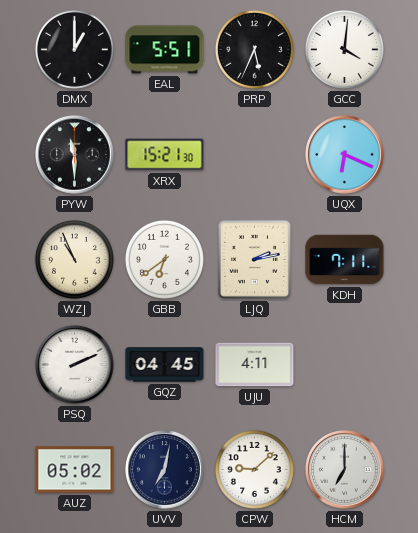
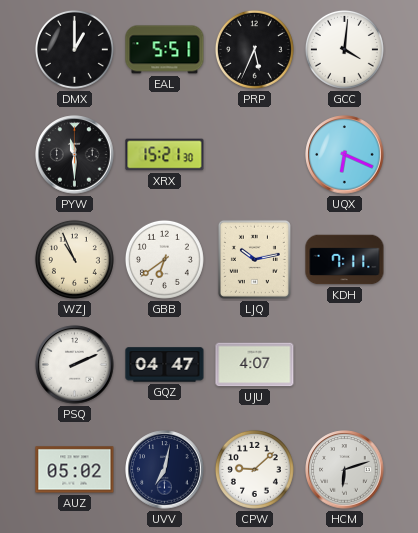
LJQ: 2:13 -> 10:13
GQZ: 04:45 -> 04:47
UJU: 4:11 -> 4:07
HCM: 7:00 -> 6:12
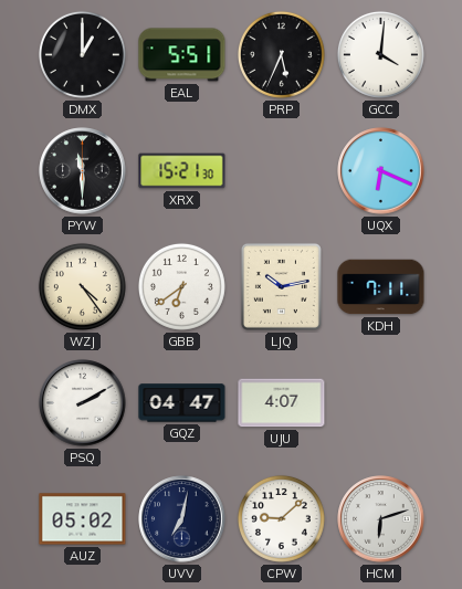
WZJ: 10:56 -> 4:24
PSQ: 2:11 -> 2:10
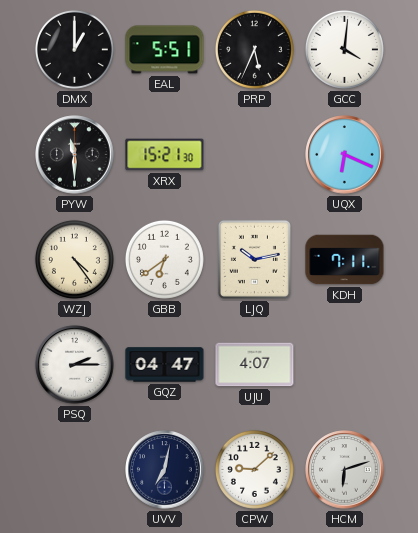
PSQ: 2:10 -> 2:15
AUZ: 05:02 -> none
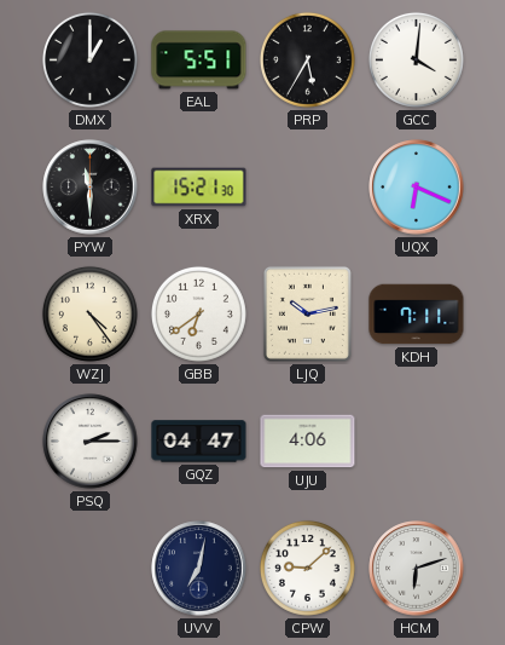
PRP: 5:34 -> 5:35
UJU: 4:07 -> 4:06
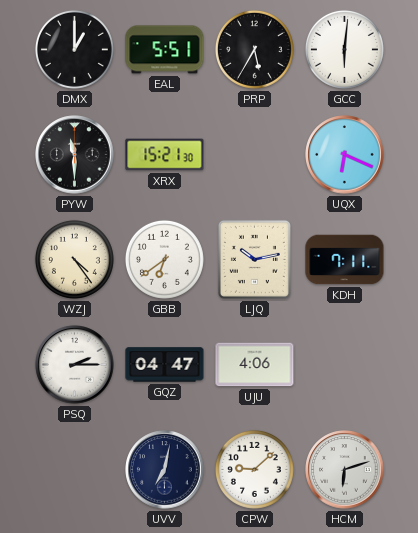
GCC: 4:01 -> 6:01
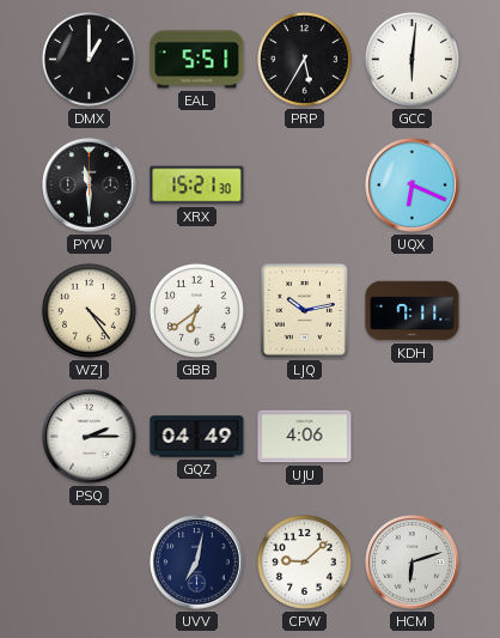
GQZ: 04:47 -> 04:49
